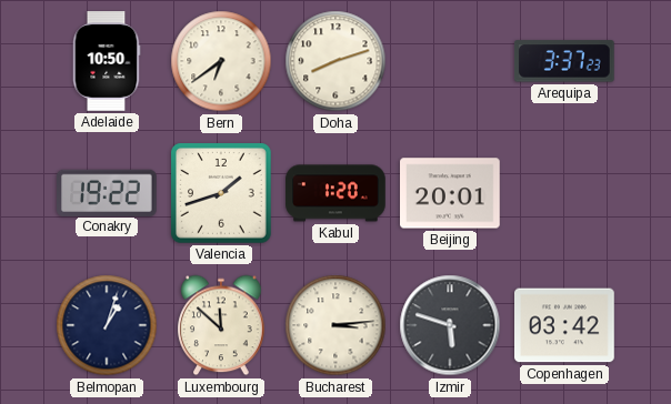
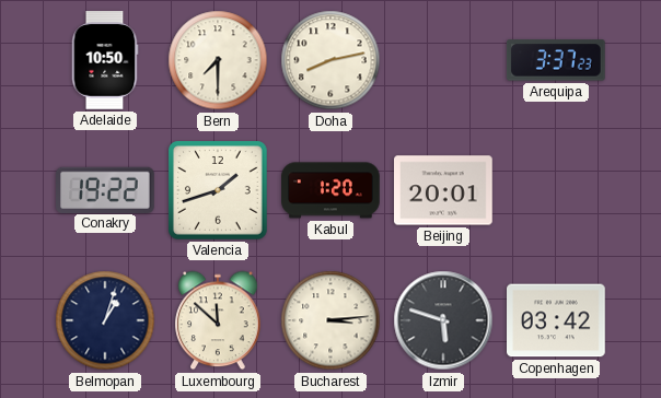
Bern: 6:39 -> 7:30
Doha: 8:12 -> 8:13
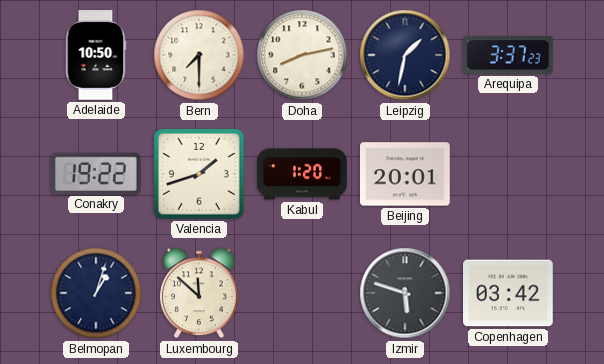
Leipzig: none -> 1:32
Bucharest: 3:14 -> none
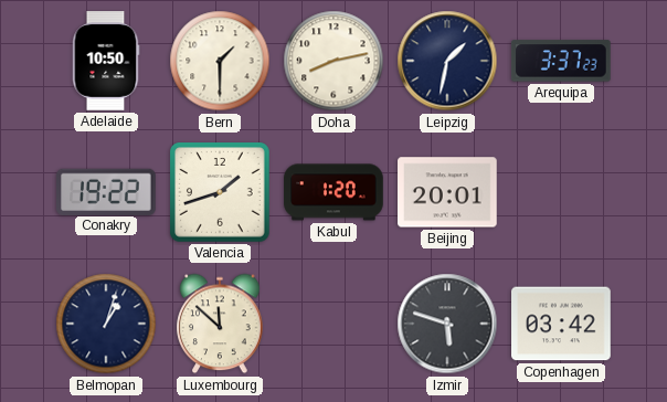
Bern: 7:30 -> 1:30
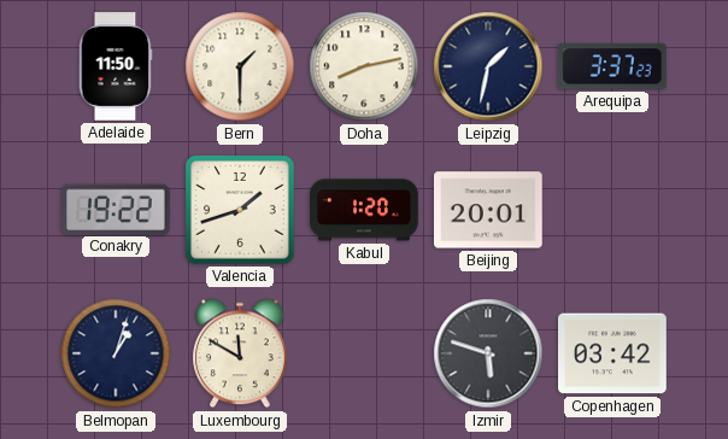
Adelaide: 10:50 -> 11:50
Luxembourg: 11:52 -> 11:50
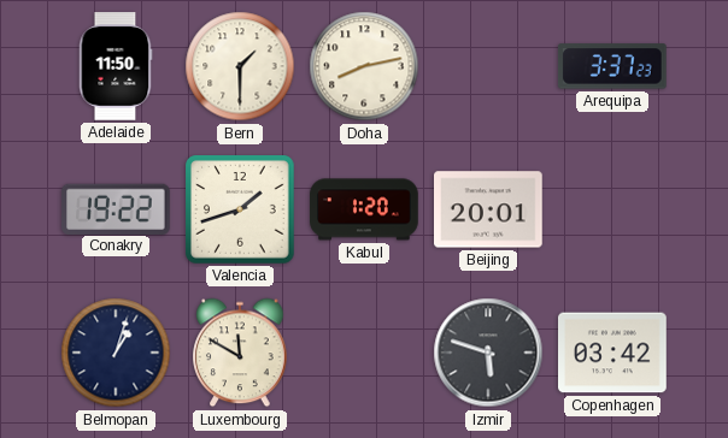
Leipzig: 1:32 -> none
